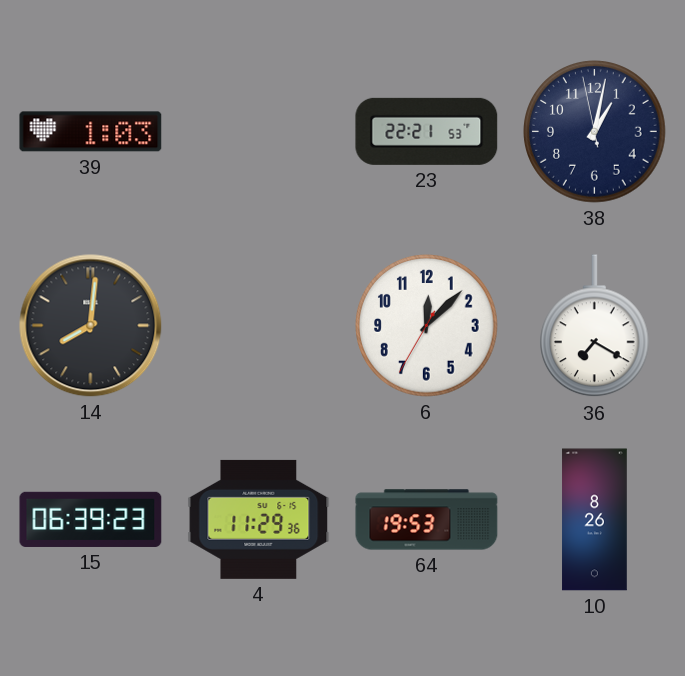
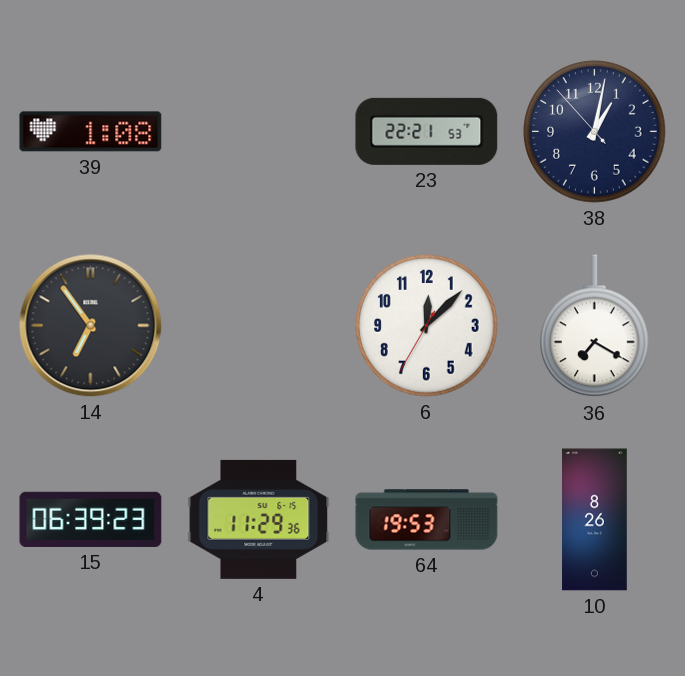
39: 1:03 -> 1:08
38: 1:01:58 -> 1:01:53
14: 8:01 -> 6:54
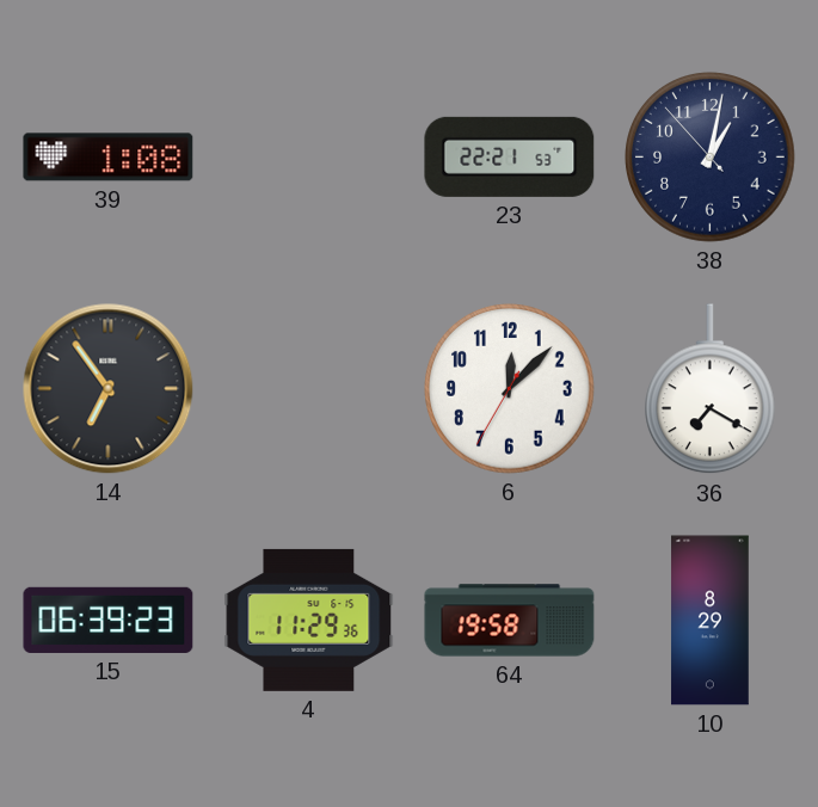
64: 19:53 -> 19:58
10: 8:26 -> 8:29
